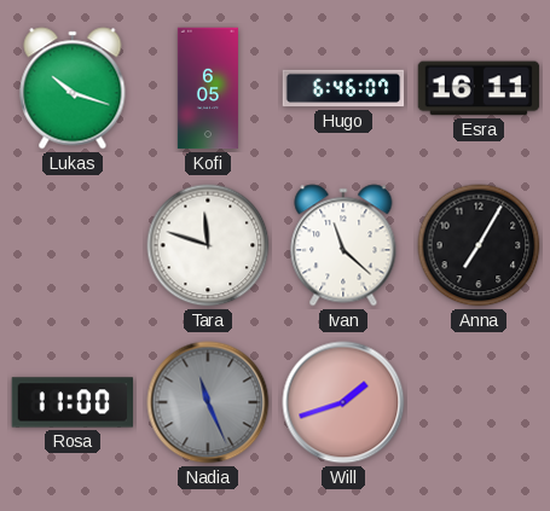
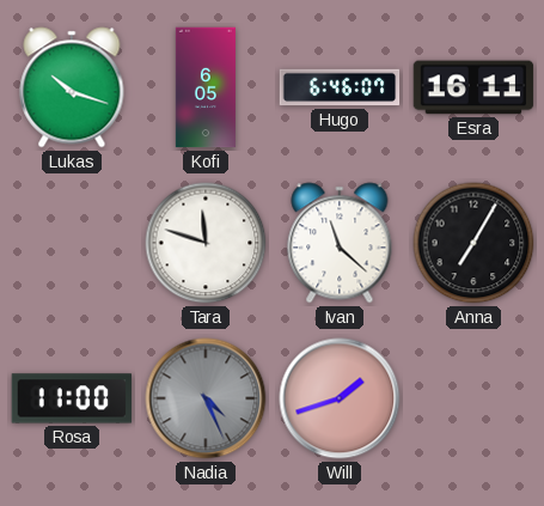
Nadia: 11:26 -> 4:26
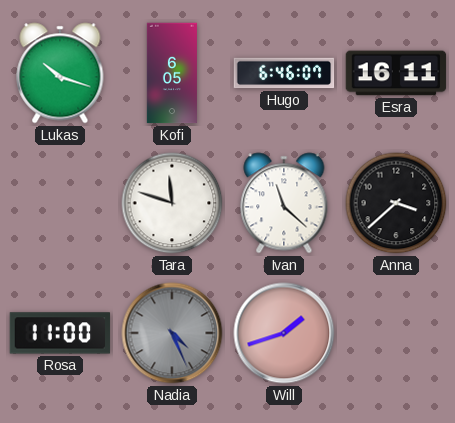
Anna: 7:05 -> 3:38
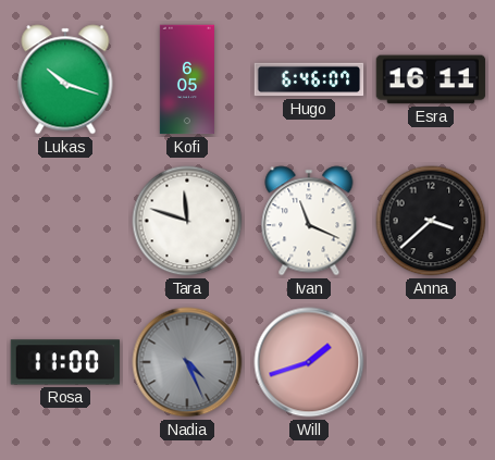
Ivan: 11:22 -> 11:19
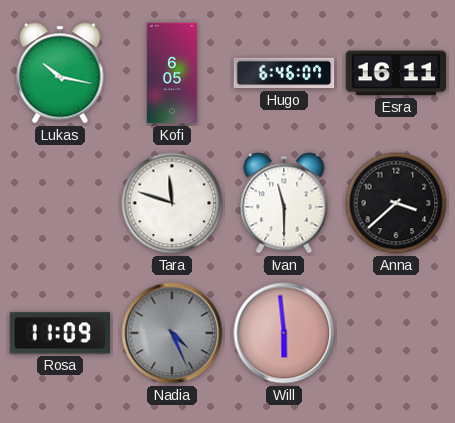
Lukas: 10:18 -> 10:17
Ivan: 11:19 -> 11:30
Rosa: 11:00 -> 11:09
Will: 1:42 -> 5:59
